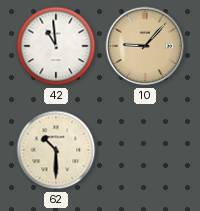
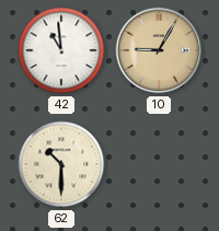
10: 9:07 -> 9:05
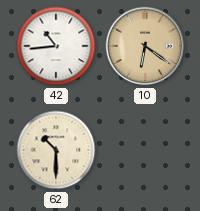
42: 10:59 -> 10:44
10: 9:05 -> 6:21
